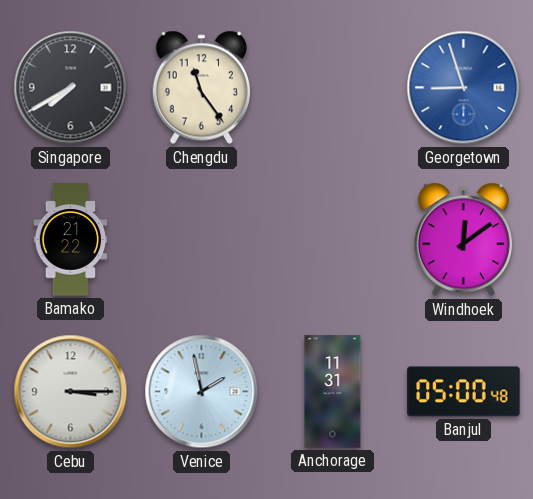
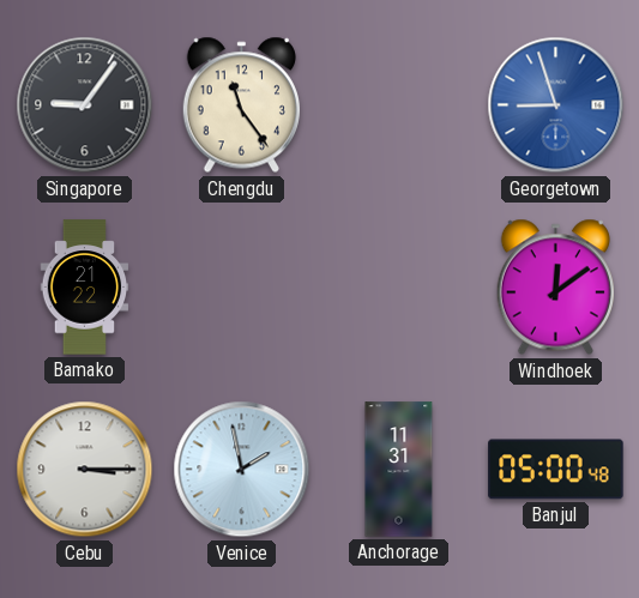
Singapore: 7:40 -> 9:06
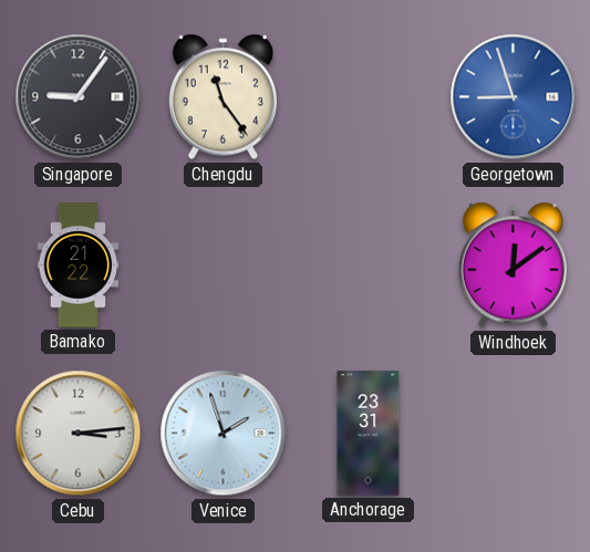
Cebu: 3:15 -> 3:14
Venice: 1:58 -> 1:57
Anchorage: 11:31 -> 23:31
Banjul: 05:00 -> none
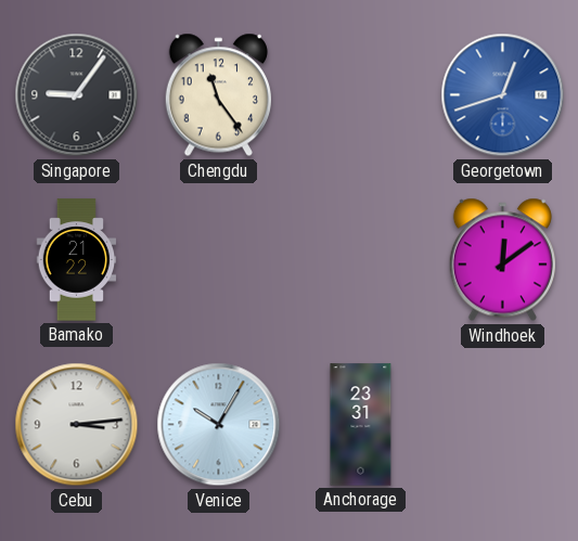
Georgetown: 8:57 -> 12:42
Venice: 1:57 -> 10:05
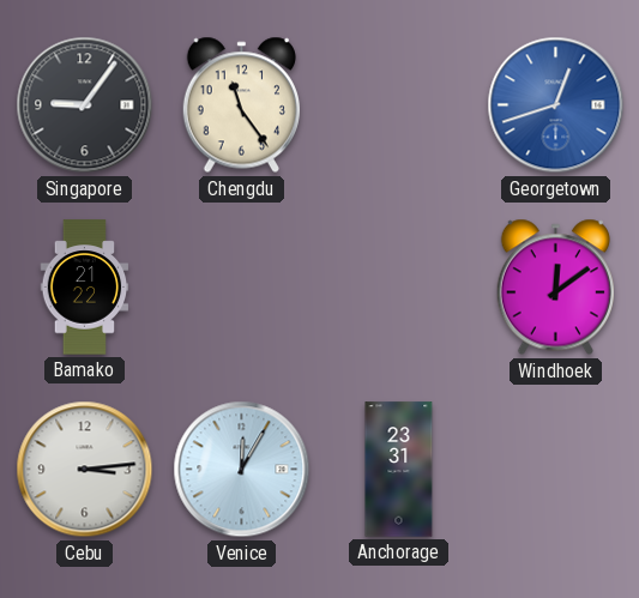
Venice: 10:05 -> 12:05
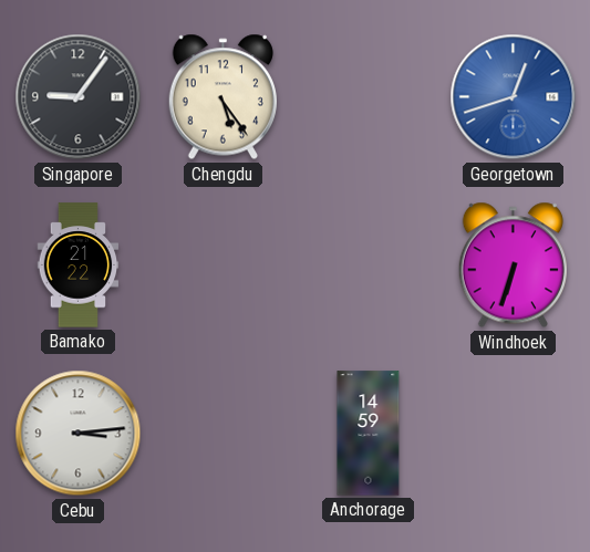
Chengdu: 11:24 -> 5:24
Windhoek: 12:09 -> 6:33
Venice: 12:05 -> none
Anchorage: 23:31 -> 14:59
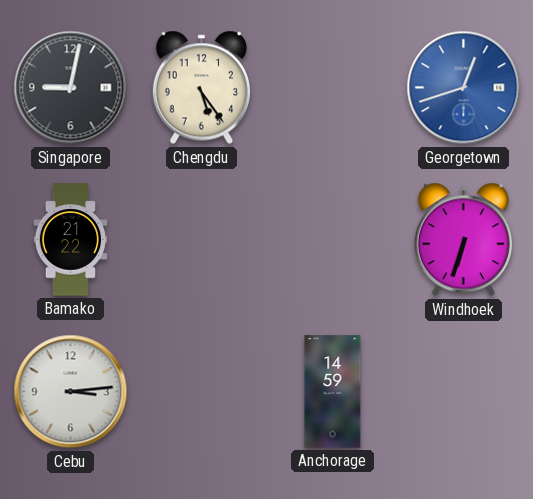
Singapore: 9:06 -> 9:02
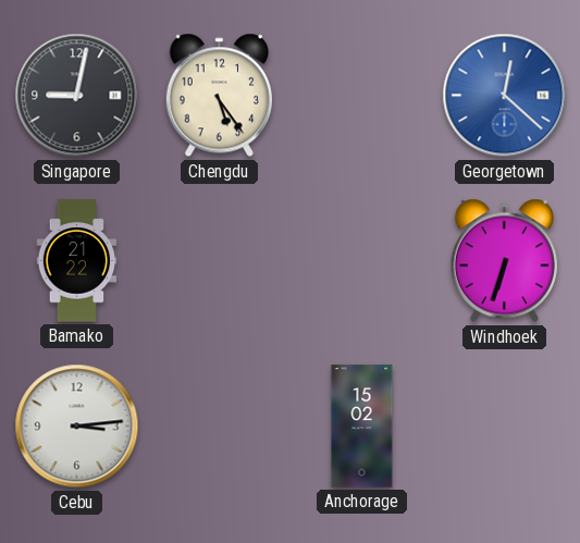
Georgetown: 12:42 -> 12:22
Anchorage: 14:59 -> 15:02
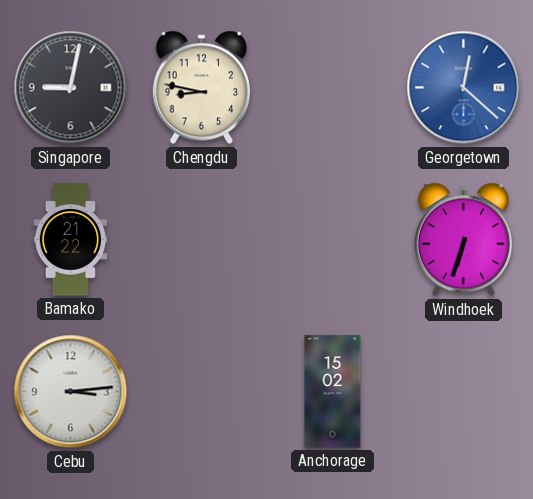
Chengdu: 5:24 -> 8:47
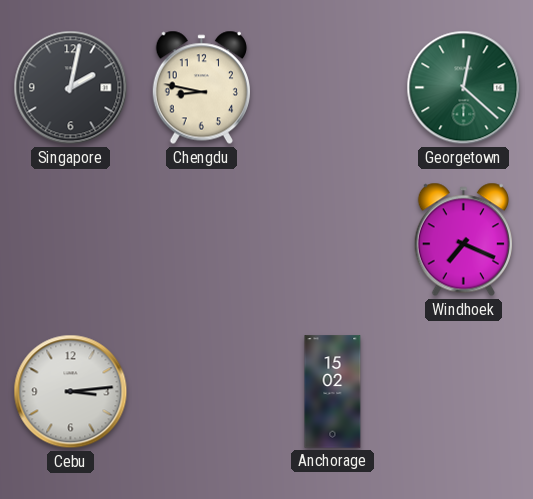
Singapore: 9:02 -> 2:02
Georgetown dial: blue -> green
Bamako: 21:22 -> none
Windhoek: 6:33 -> 7:19
